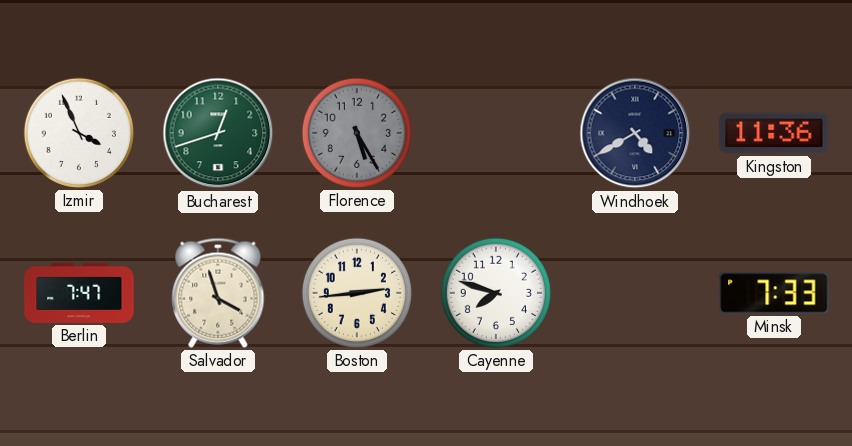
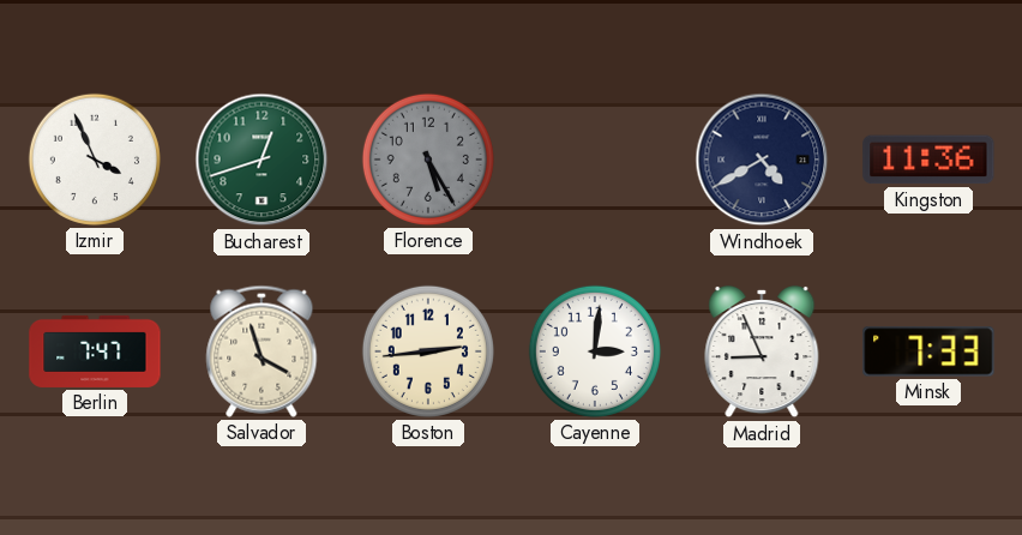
Cayenne: 7:48 -> 3:01
Madrid: none -> 8:56
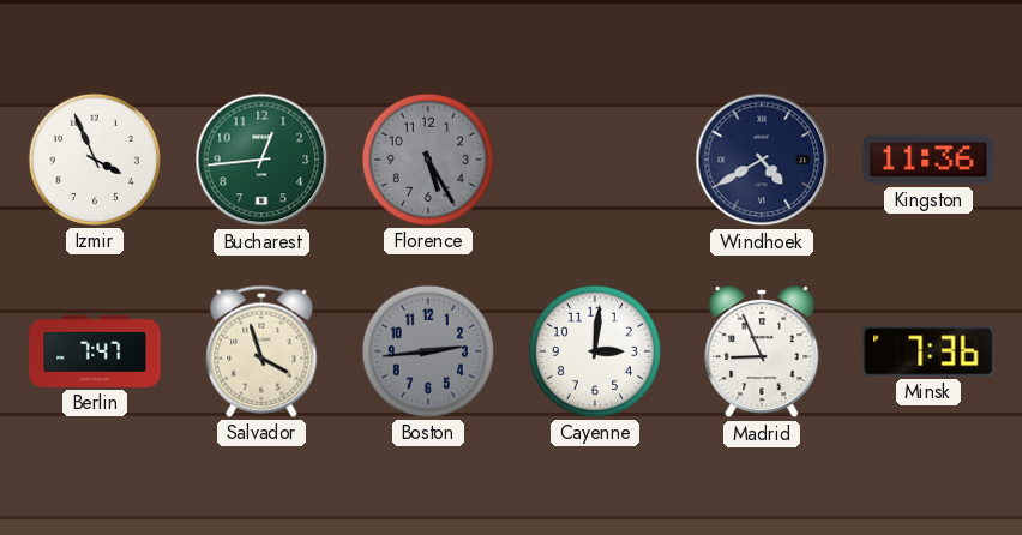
Bucharest: 12:42 -> 12:44
Boston dial: cream -> grey
Minsk: 7:33 -> 7:36
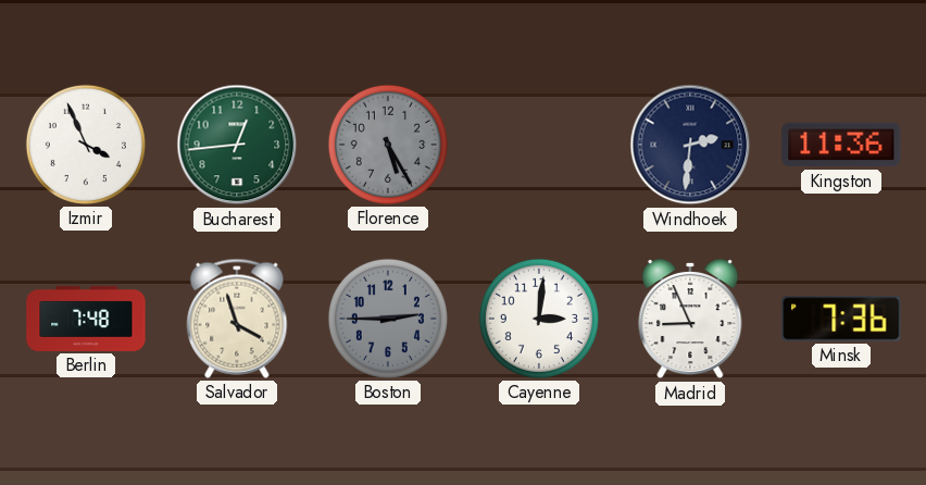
Windhoek: 4:40 -> 2:31
Berlin: 7:47 -> 7:48
Boston: 2:44 -> 2:45
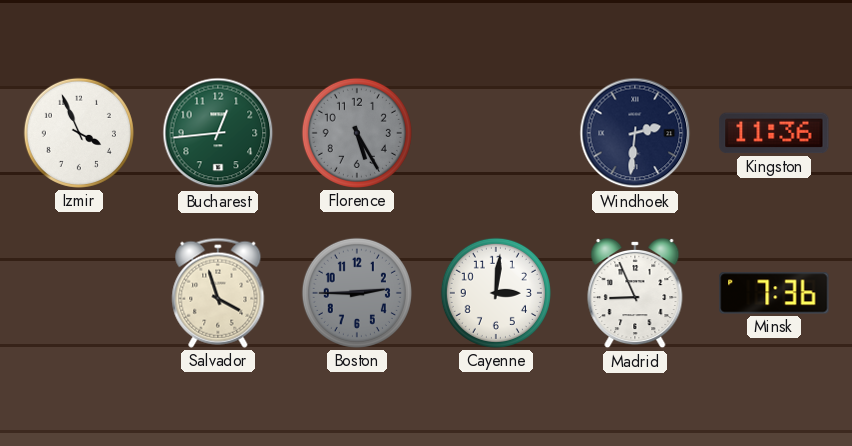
Berlin: 7:48 -> none
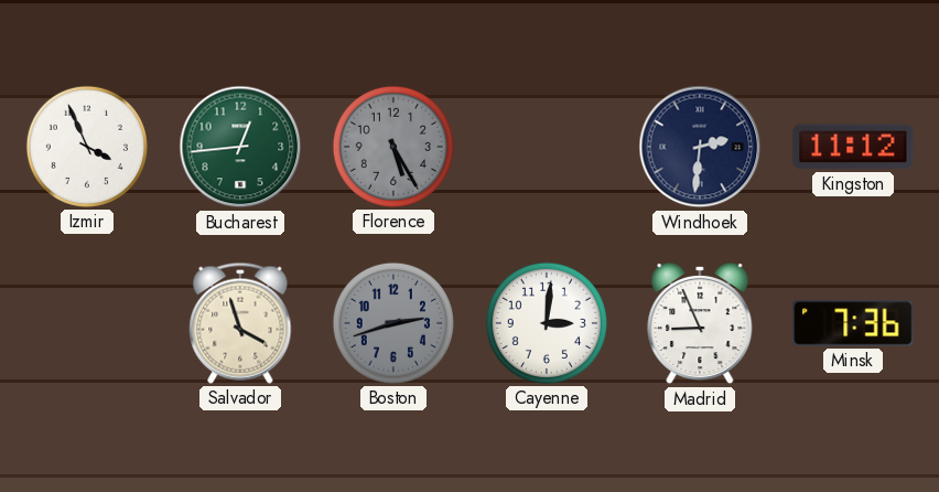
Kingston: 11:36 -> 11:12
Boston: 2:45 -> 2:42
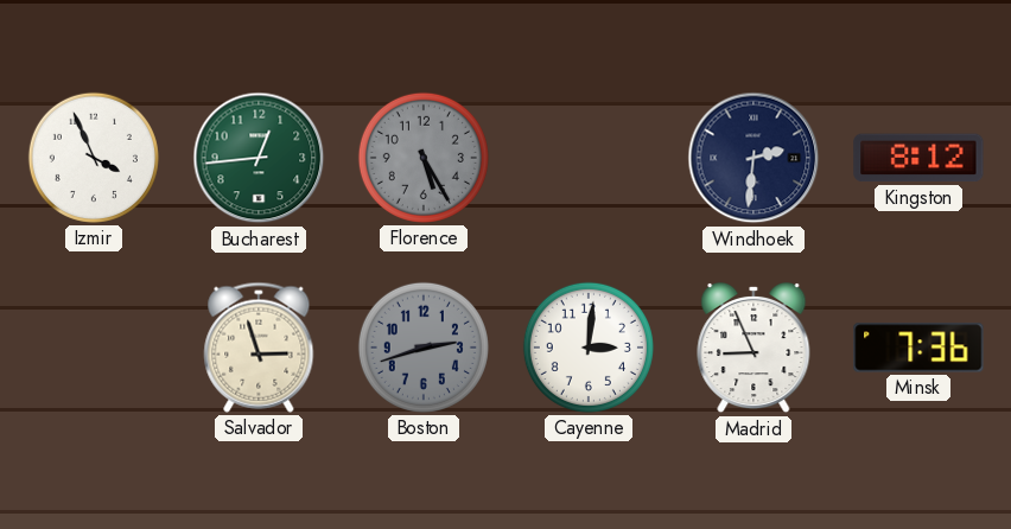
Kingston: 11:12 -> 8:12
Salvador: 3:57 -> 2:57
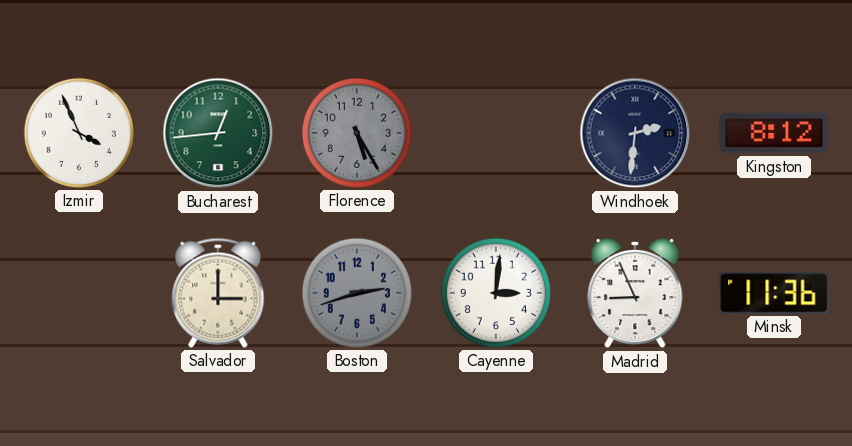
Salvador: 2:57 -> 3:00
Minsk: 7:36 -> 11:36
